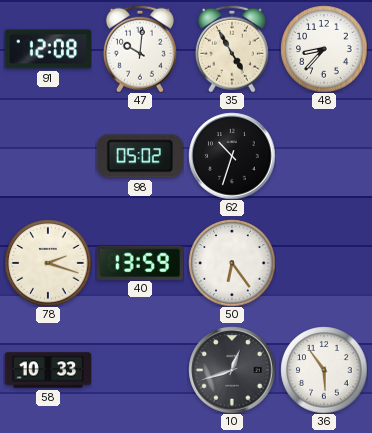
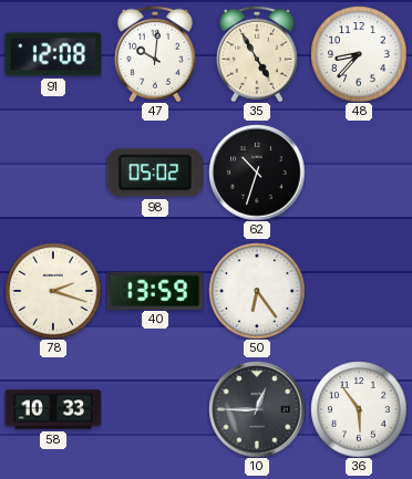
10: 12:42 -> 12:45
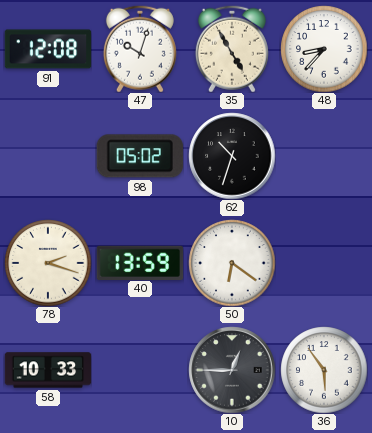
47: 10:01 -> 10:03
50: 6:24 -> 6:21
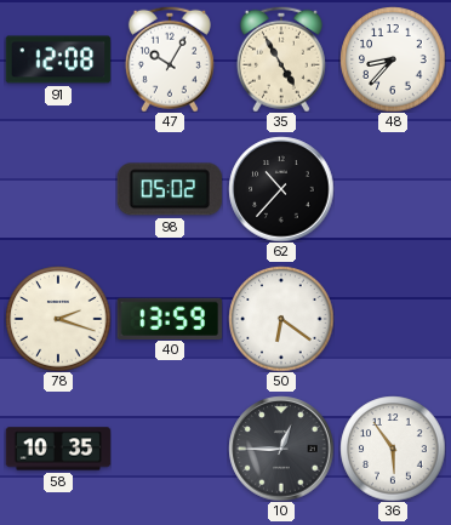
47: 10:03 -> 10:05
62: 10:33 -> 10:37
58: 10:33 -> 10:35
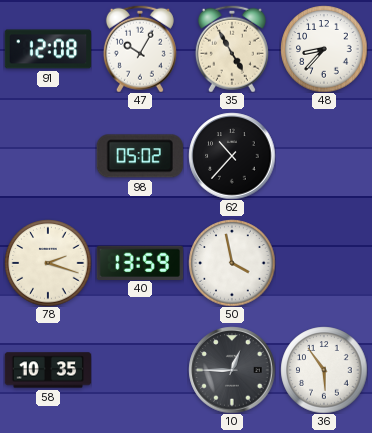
50: 6:21 -> 3:58
